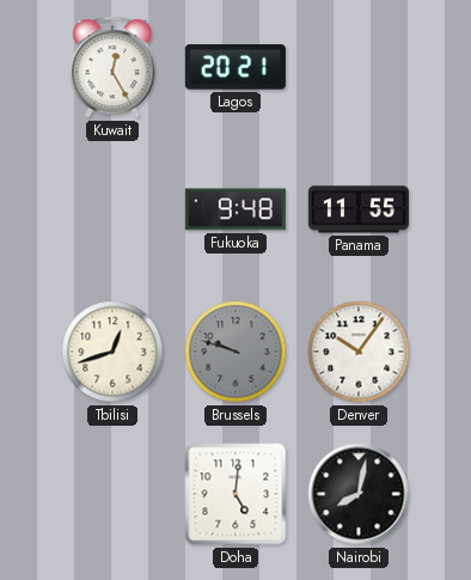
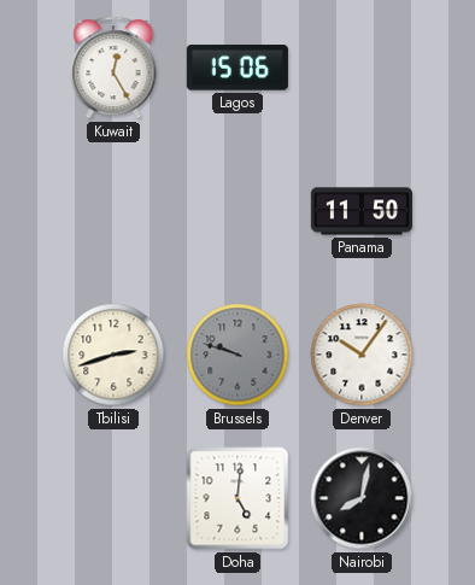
Lagos: 20:21 -> 15:06
Fukuoka: 9:48 -> none
Panama: 11:55 -> 11:50
Tbilisi: 12:42 -> 2:42
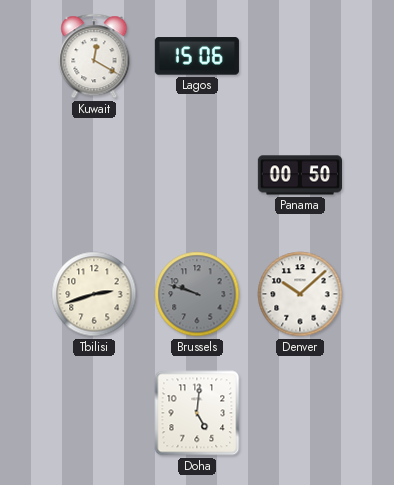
Kuwait: 12:25 -> 12:20
Panama: 11:50 -> 00:50
Denver: 10:06 -> 10:08
Nairobi: 8:02 -> none
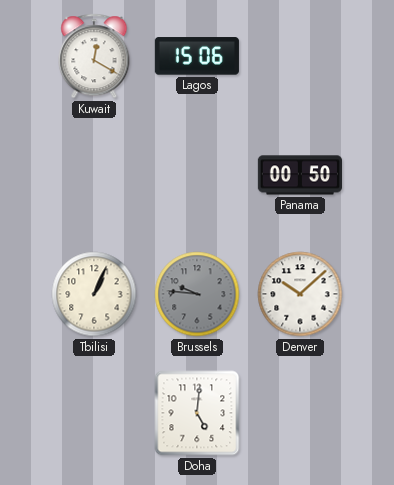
Tbilisi: 2:42 -> 1:04
Brussels: 9:48 -> 9:46
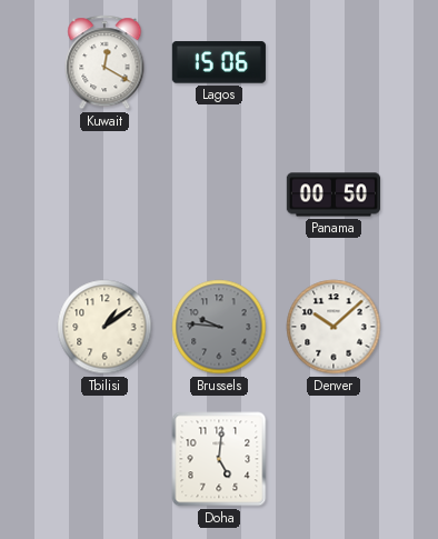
Tbilisi: 1:04 -> 1:09
